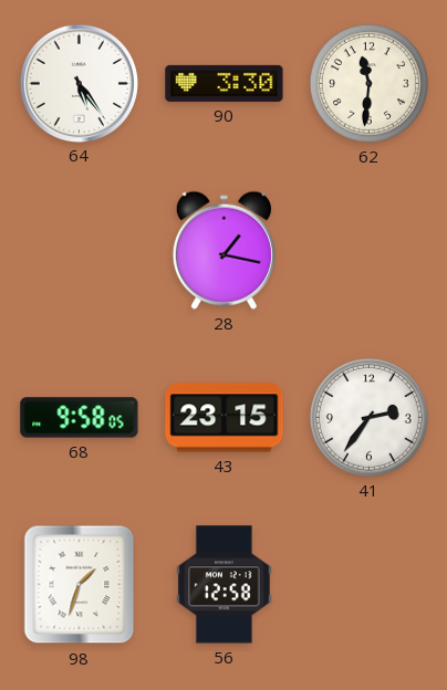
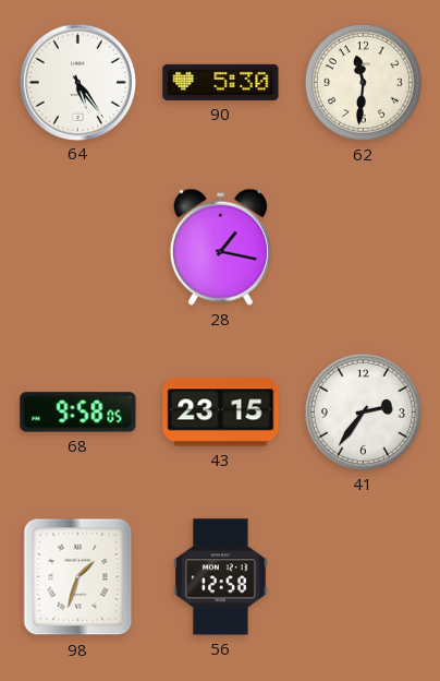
90: 3:30 -> 5:30
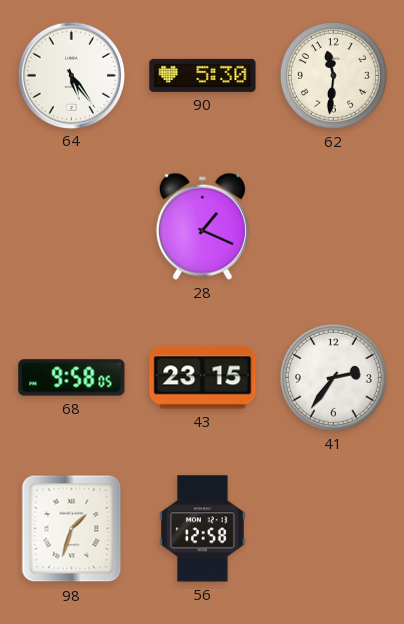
28: 1:17 -> 1:19
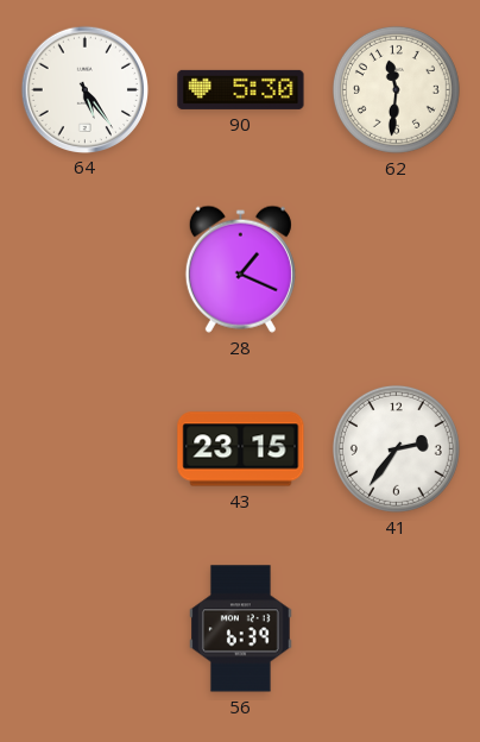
68: 9:58 -> none
98: 1:33 -> none
56: 12:58 -> 6:39
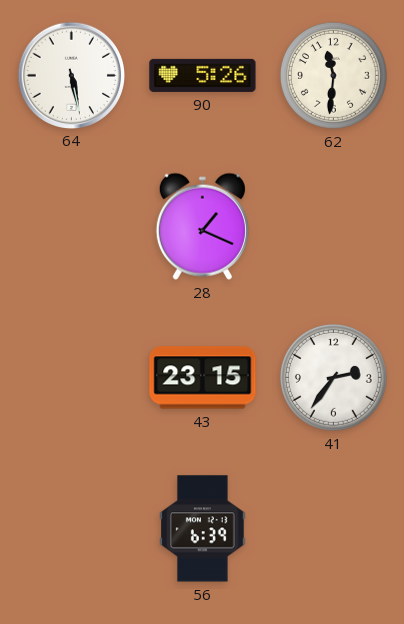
64: 5:24 -> 5:28
90: 5:30 -> 5:26
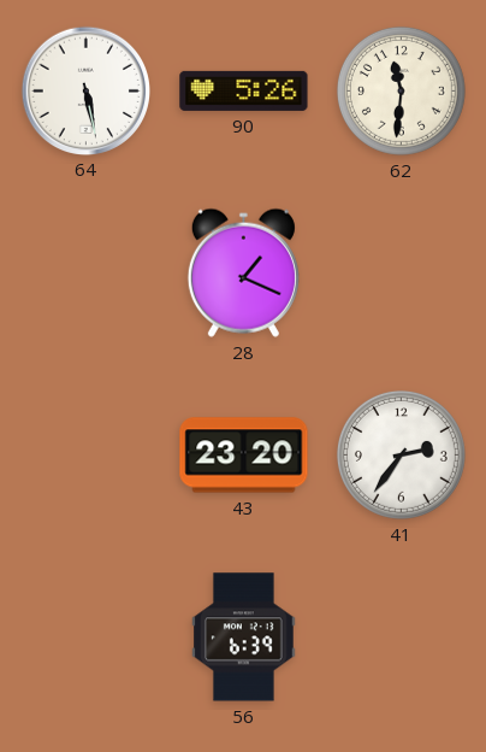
43: 23:15 -> 23:20
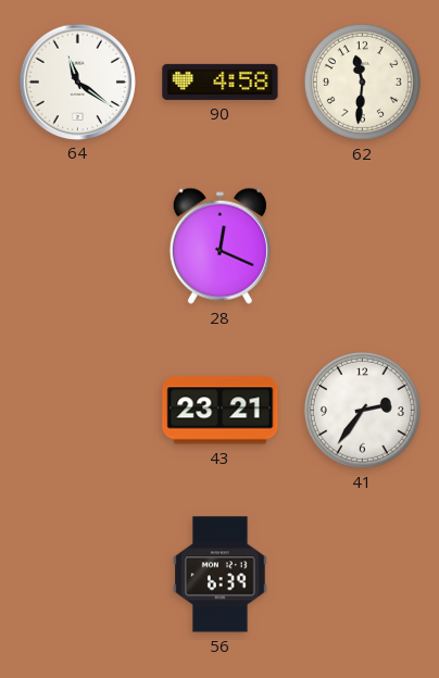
64: 5:28 -> 11:21
90: 5:26 -> 4:58
28: 1:19 -> 12:19
43: 23:20 -> 23:21
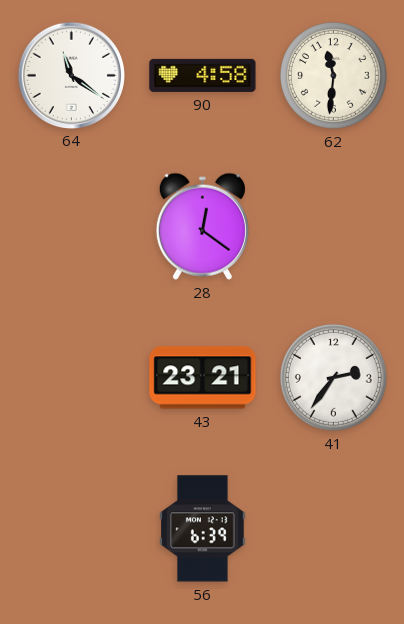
28: 12:19 -> 12:21
